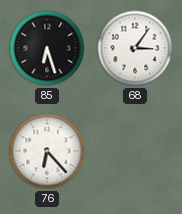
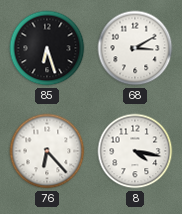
68: 3:06 -> 3:10
8: none -> 4:17
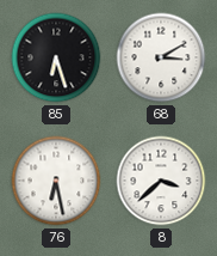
76: 6:23 -> 6:28
8: 4:17 -> 3:38
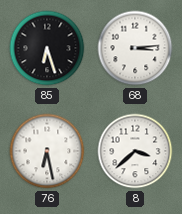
68: 3:10 -> 3:14
